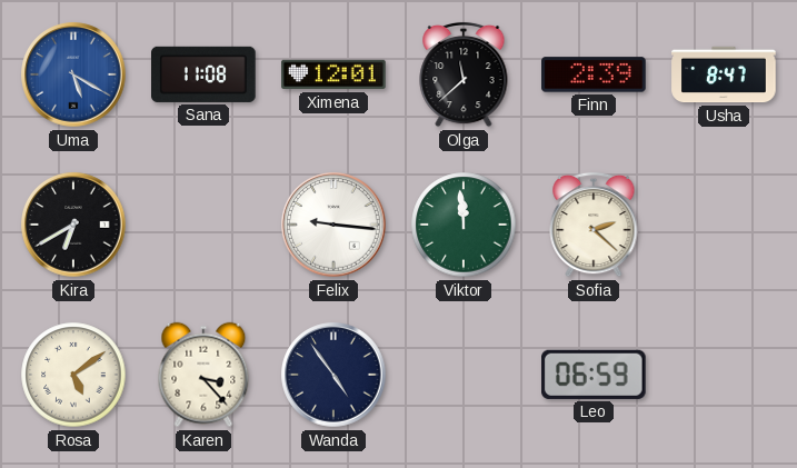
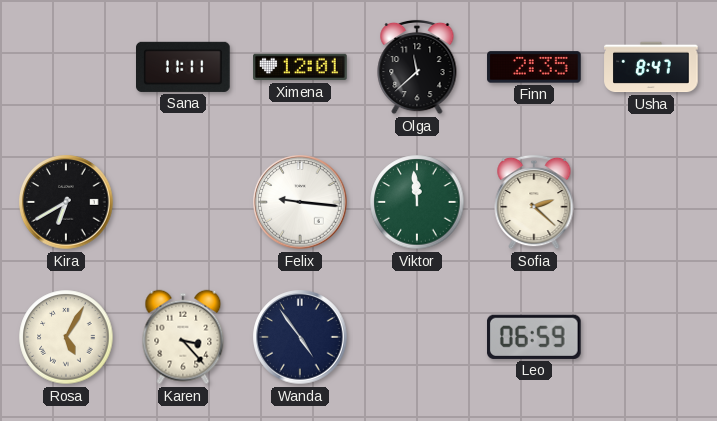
Uma: 5:20 -> none
Sana: 11:08 -> 11:11
Finn: 2:39 -> 2:35
Rosa: 5:09 -> 5:05
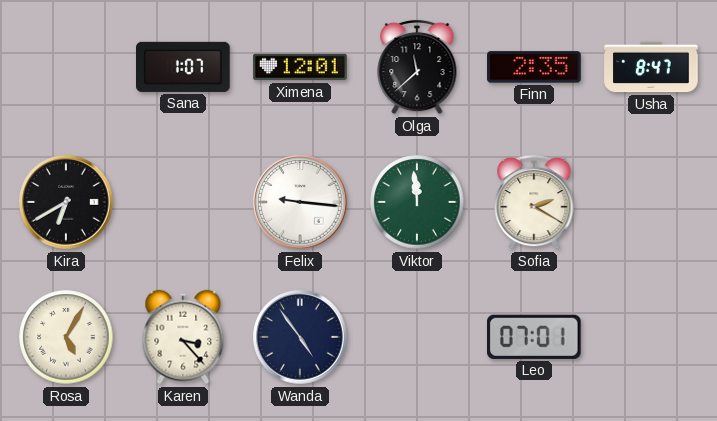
Sana: 11:11 -> 1:07
Sofia: 2:22 -> 2:20
Leo: 06:59 -> 07:01
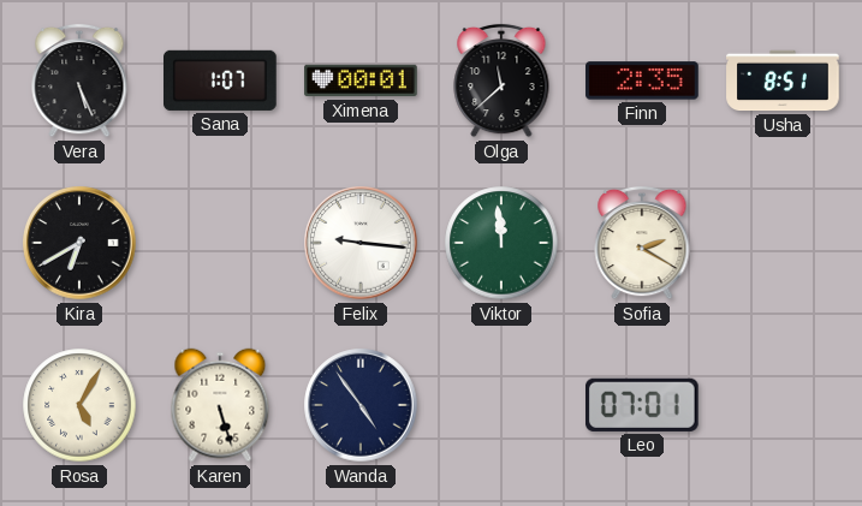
Vera: none -> 5:26
Ximena: 12:01 -> 00:01
Usha: 8:47 -> 8:51
Karen: 3:23 -> 5:27
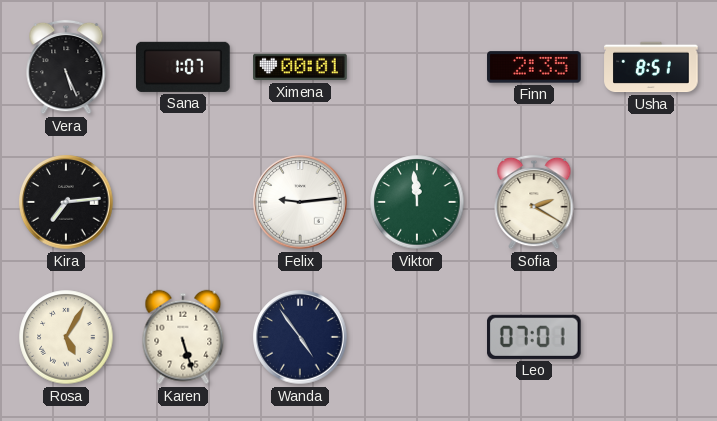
Olga: 11:38 -> none
Kira: 6:40 -> 7:14
Felix: 9:16 -> 9:14
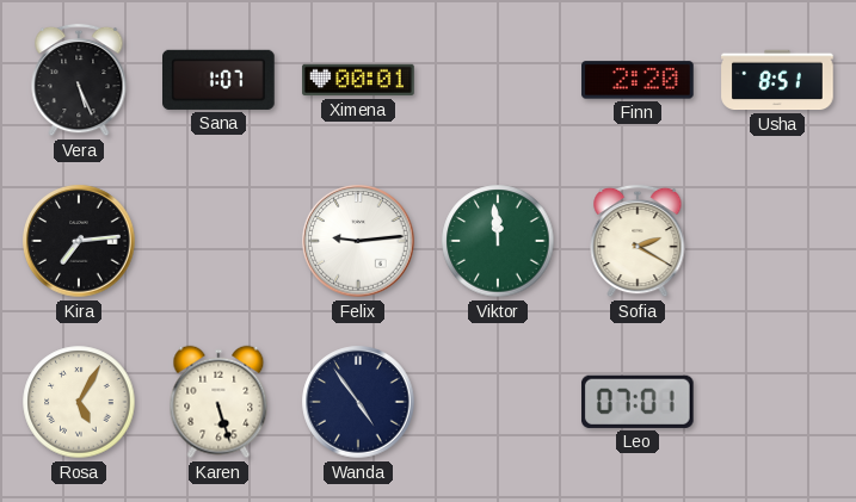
Finn: 2:35 -> 2:20
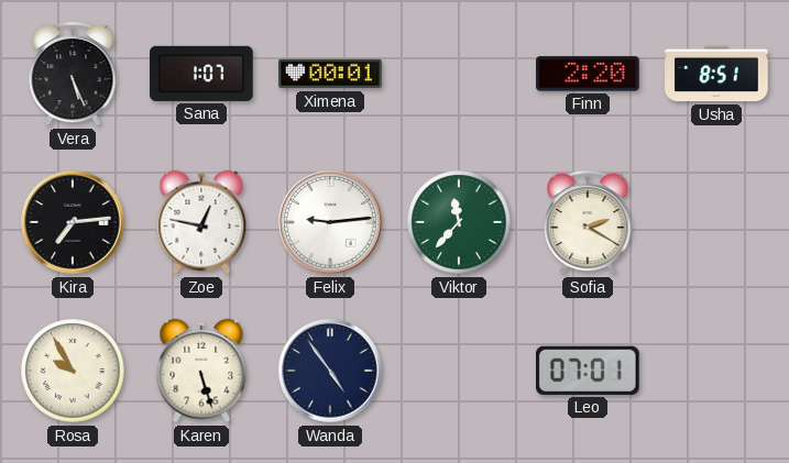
Zoe: none -> 12:47
Viktor: 11:59 -> 11:37
Rosa: 5:05 -> 9:55
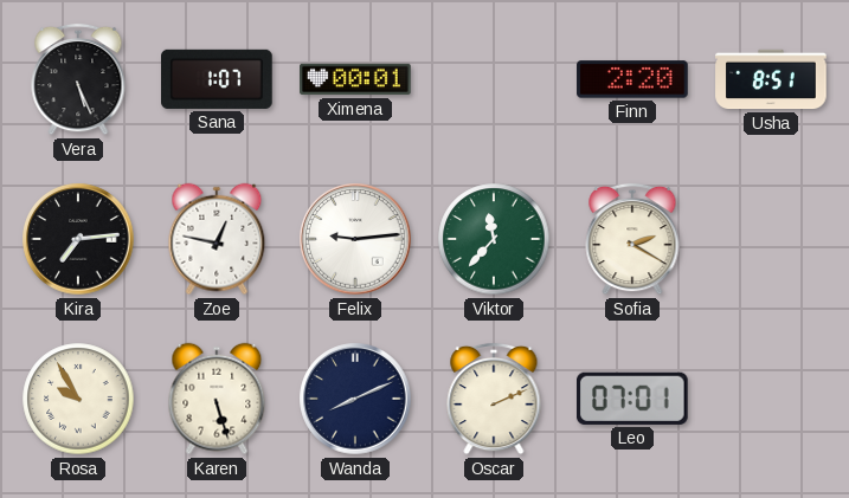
Wanda: 4:54 -> 8:11
Oscar: none -> 2:11
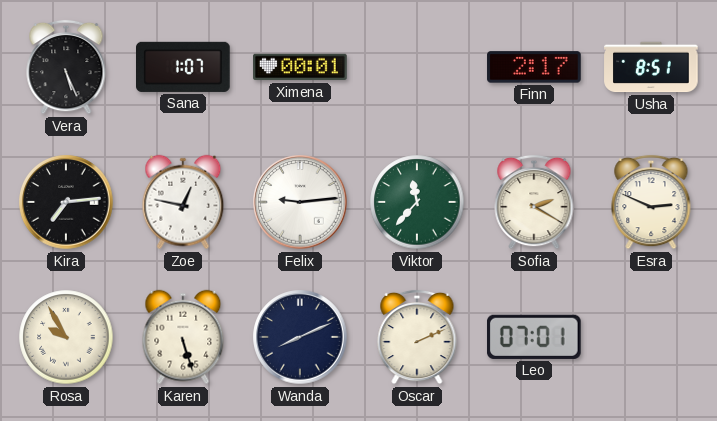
Finn: 2:20 -> 2:17
Esra: none -> 2:49
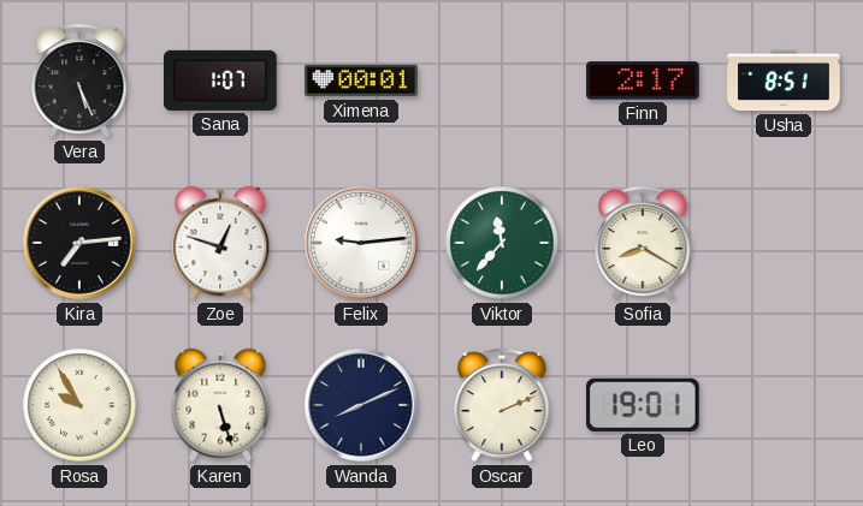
Zoe: 12:47 -> 12:48
Sofia: 2:20 -> 8:20
Esra: 2:49 -> none
Leo: 07:01 -> 19:01
